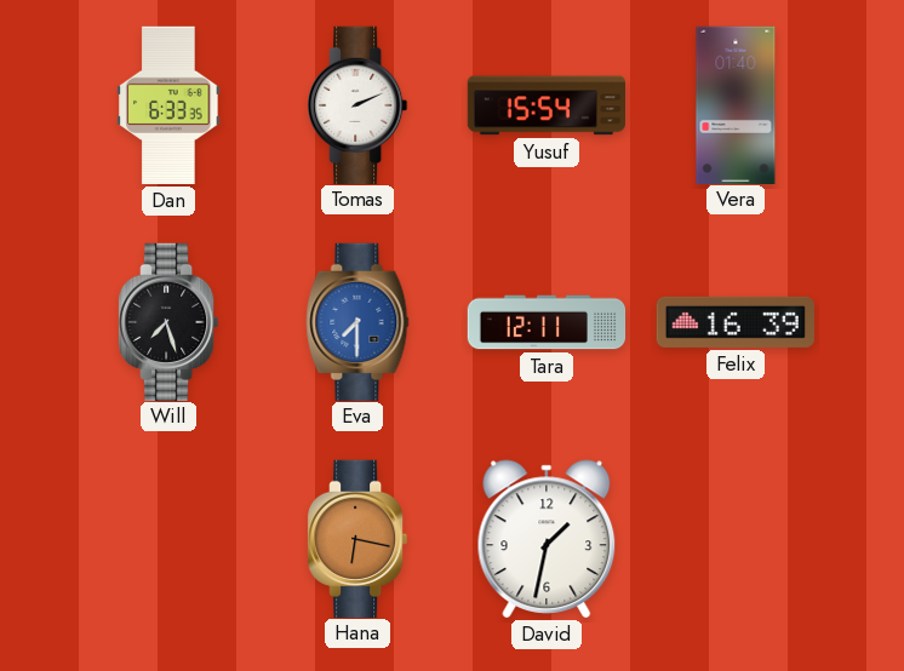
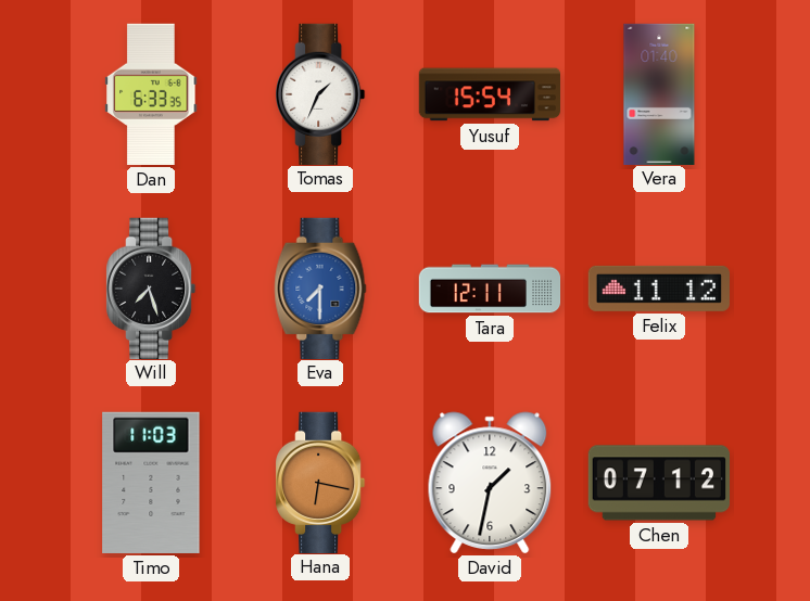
Tomas: 2:11 -> 1:34
Felix: 16:39 -> 11:12
Timo: none -> 11:03
Chen: none -> 07:12
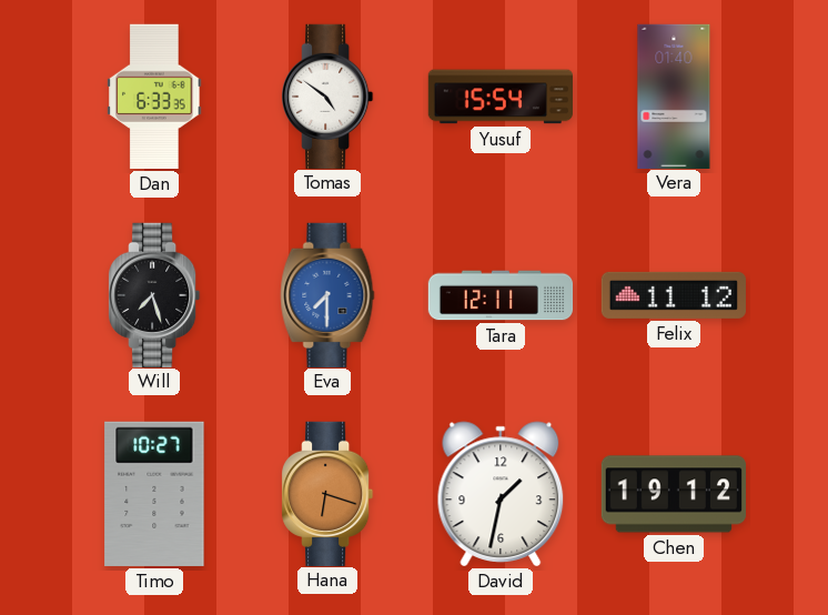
Tomas: 1:34 -> 4:51
Timo: 11:03 -> 10:27
Hana: 6:17 -> 6:18
Chen: 07:12 -> 19:12
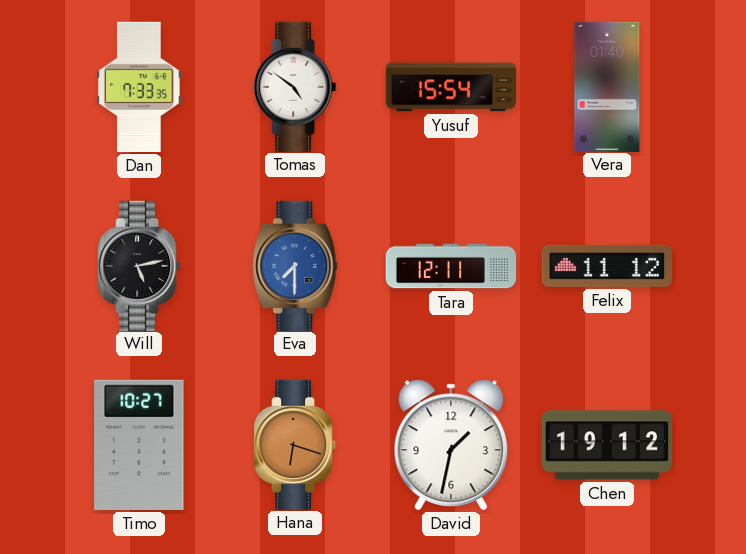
Dan: 6:33 -> 7:33
Will: 7:27 -> 5:13
